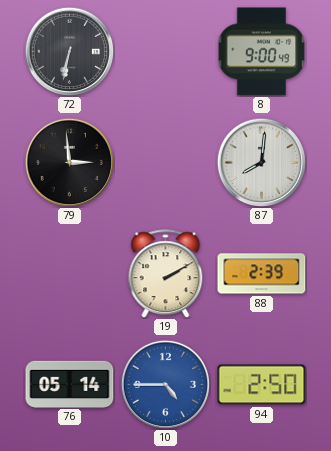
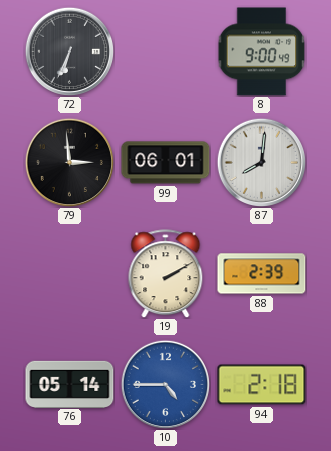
72: 6:32 -> 6:34
99: none -> 06:01
94: 2:50 -> 2:18
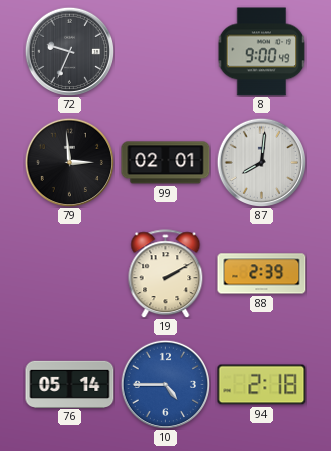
72: 6:34 -> 9:34
99: 06:01 -> 02:01
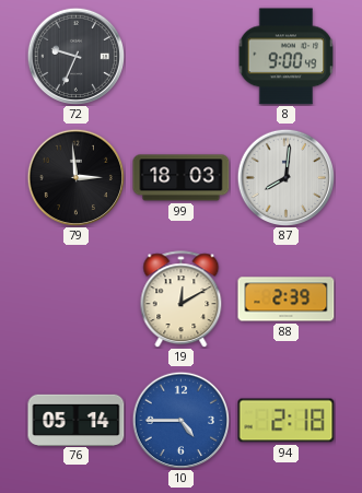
99: 02:01 -> 18:03
19: 2:10 -> 12:10
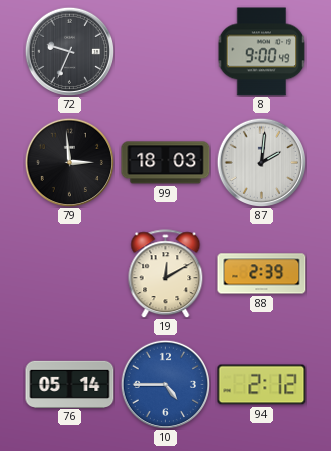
87: 8:01 -> 2:01
94: 2:18 -> 2:12
